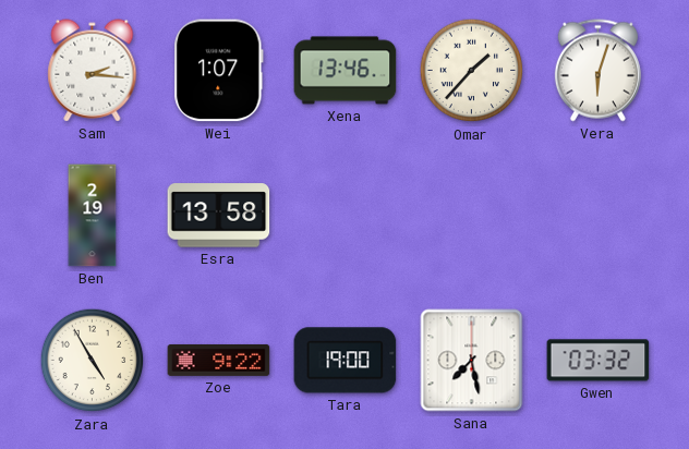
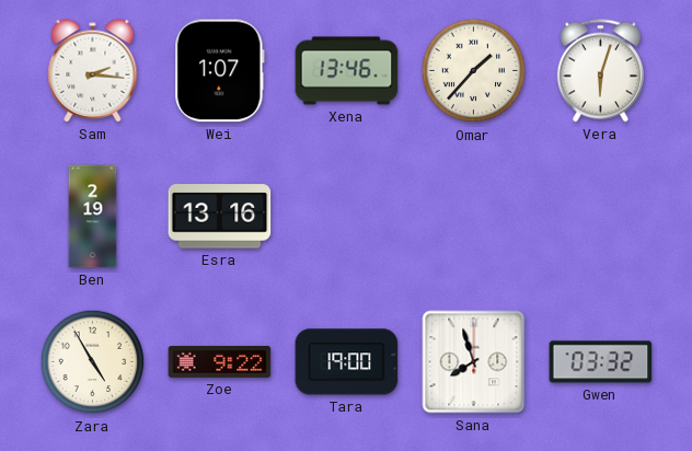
Esra: 13:58 -> 13:16
Sana: 7:28 -> 7:57
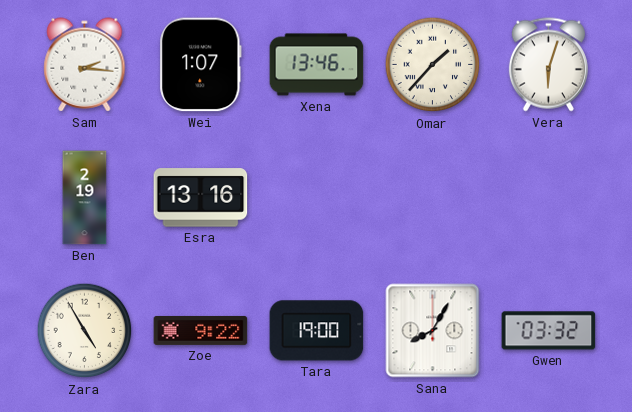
Sana: 7:57 -> 8:05
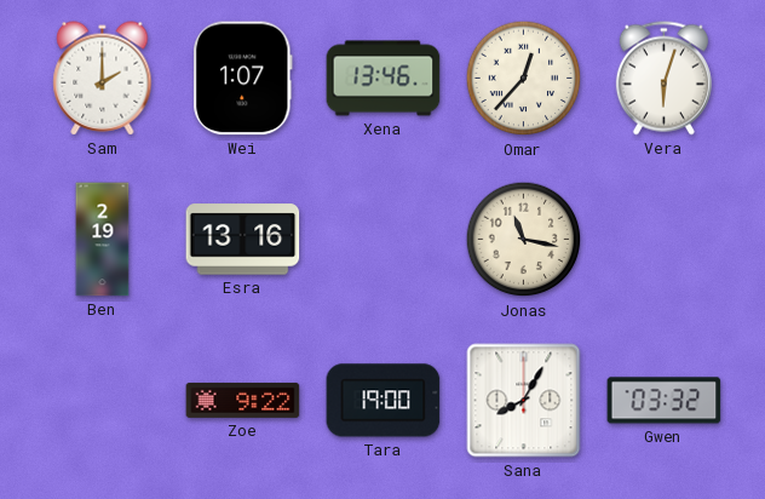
Sam: 2:16 -> 2:00
Omar: 1:37 -> 12:37
Jonas: none -> 11:17
Zara: 4:55 -> none
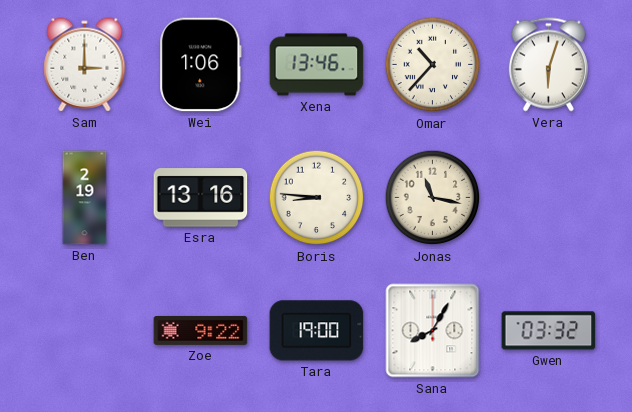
Sam: 2:00 -> 3:00
Wei: 1:07 -> 1:06
Omar: 12:37 -> 10:37
Boris: none -> 8:46
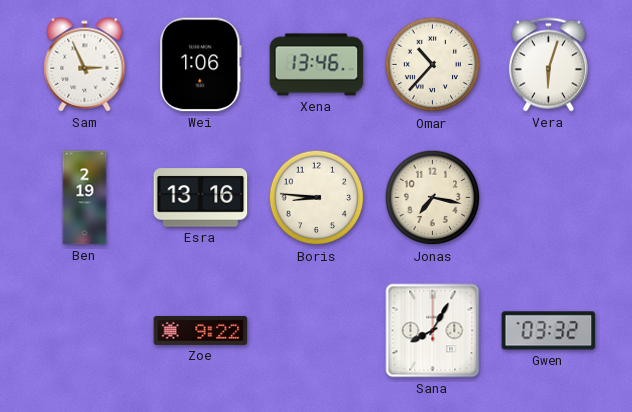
Sam: 3:00 -> 2:56
Jonas: 11:17 -> 7:17
Tara: 19:00 -> none
